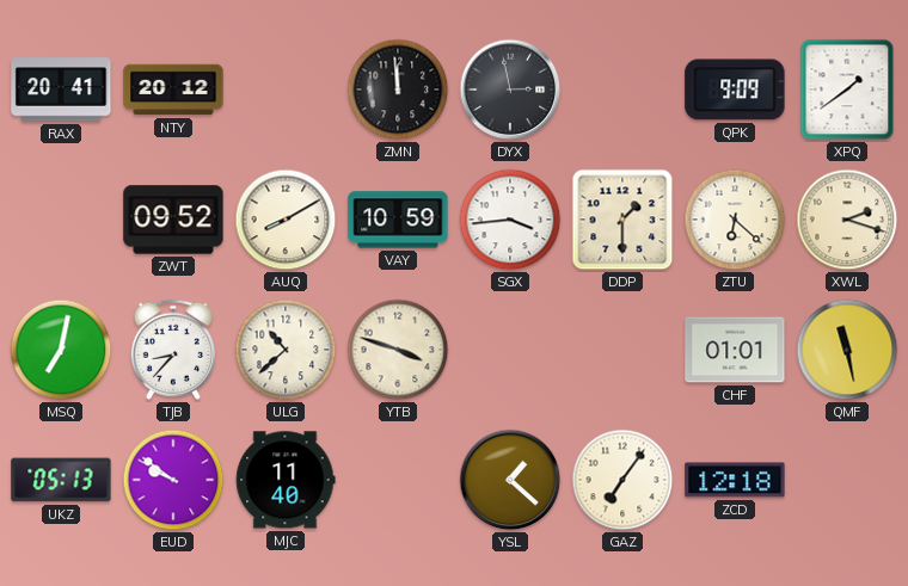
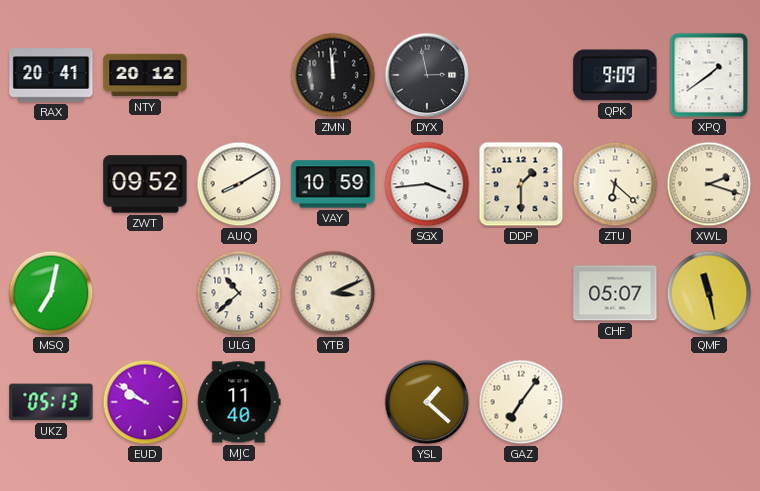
TJB: 8:37 -> none
YTB: 3:48 -> 3:11
CHF: 01:01 -> 05:07
ZCD: 12:18 -> none
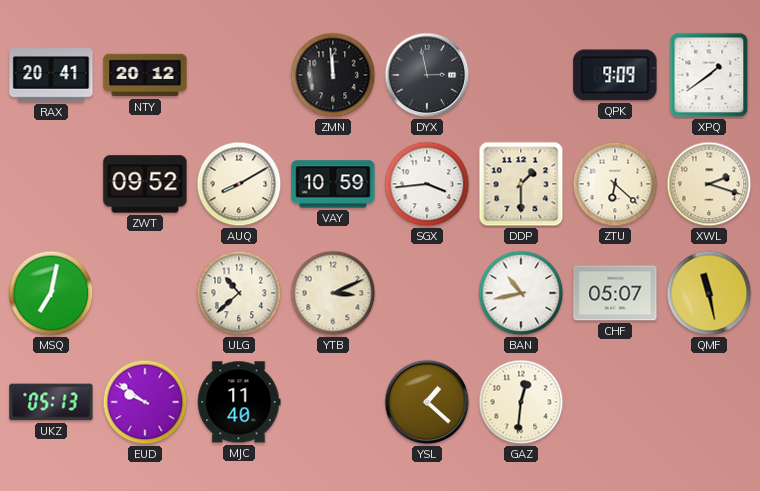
BAN: none -> 10:43
GAZ: 7:06 -> 12:31
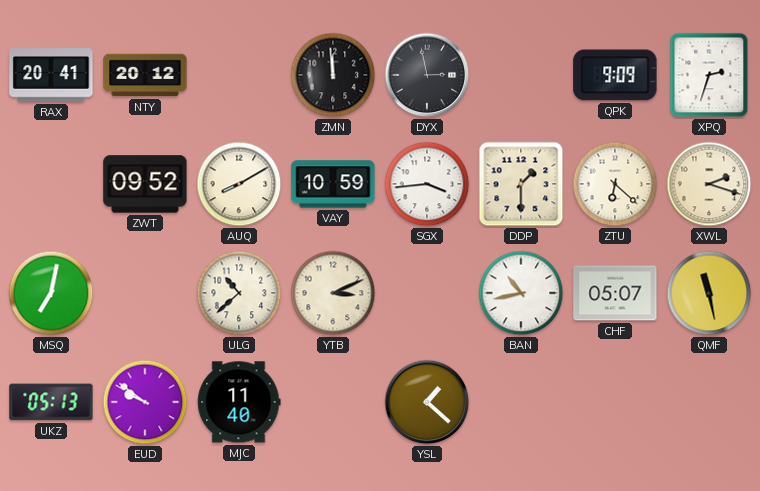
XPQ: 1:39 -> 2:33
GAZ: 12:31 -> none
